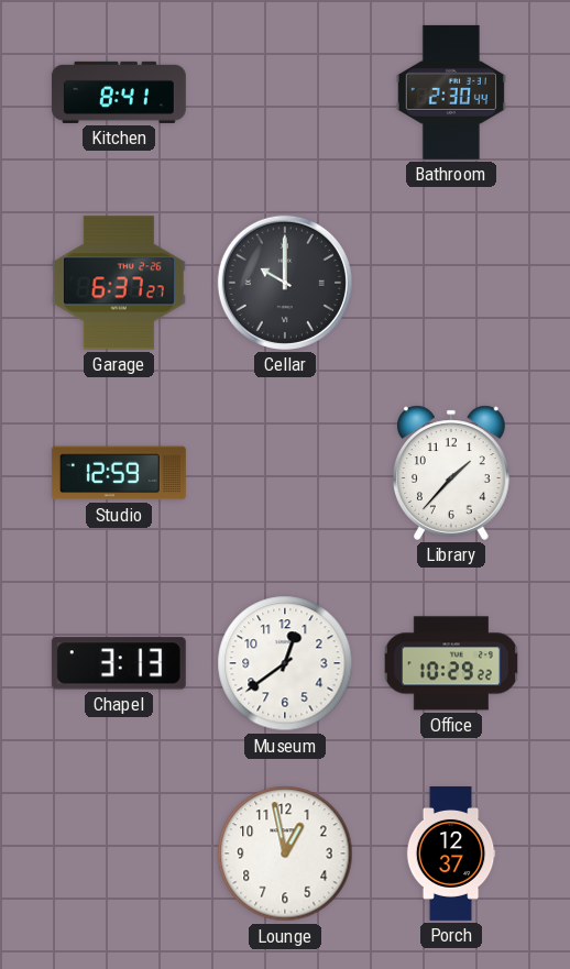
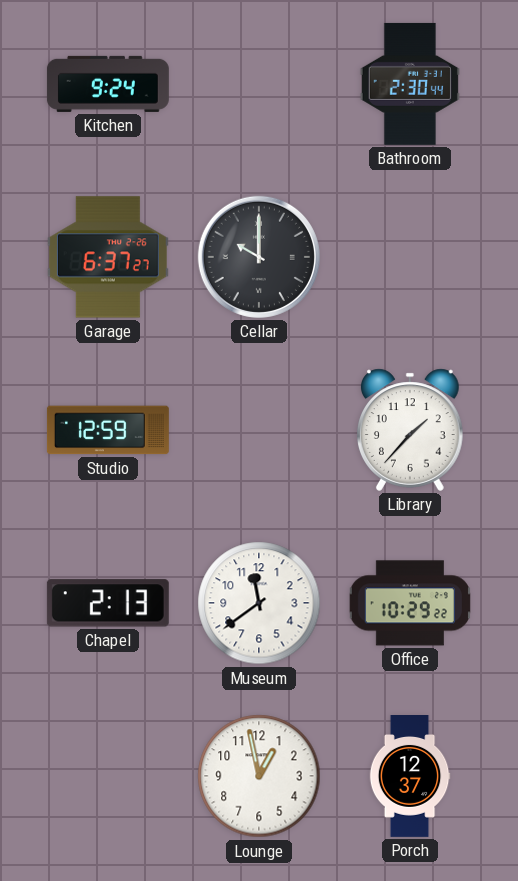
Kitchen: 8:41 -> 9:24
Chapel: 3:13 -> 2:13
Museum: 12:39 -> 11:39
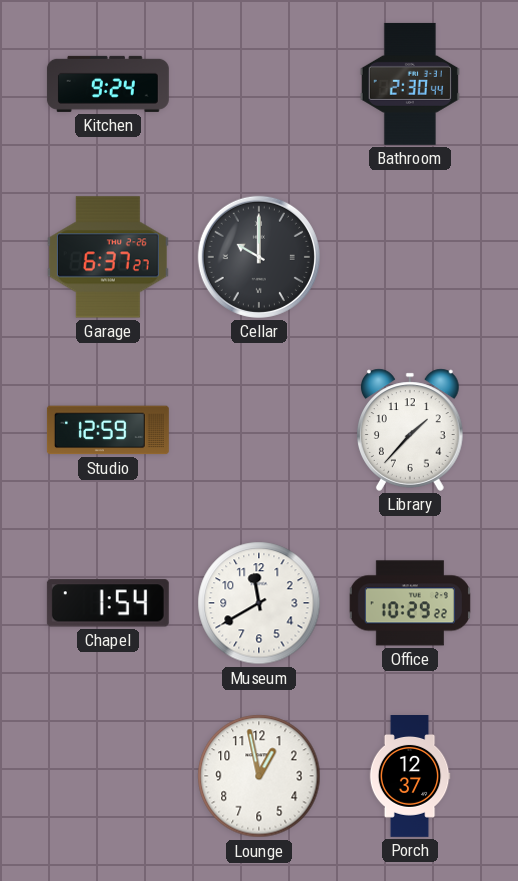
Chapel: 2:13 -> 1:54
Museum: 11:39 -> 11:40
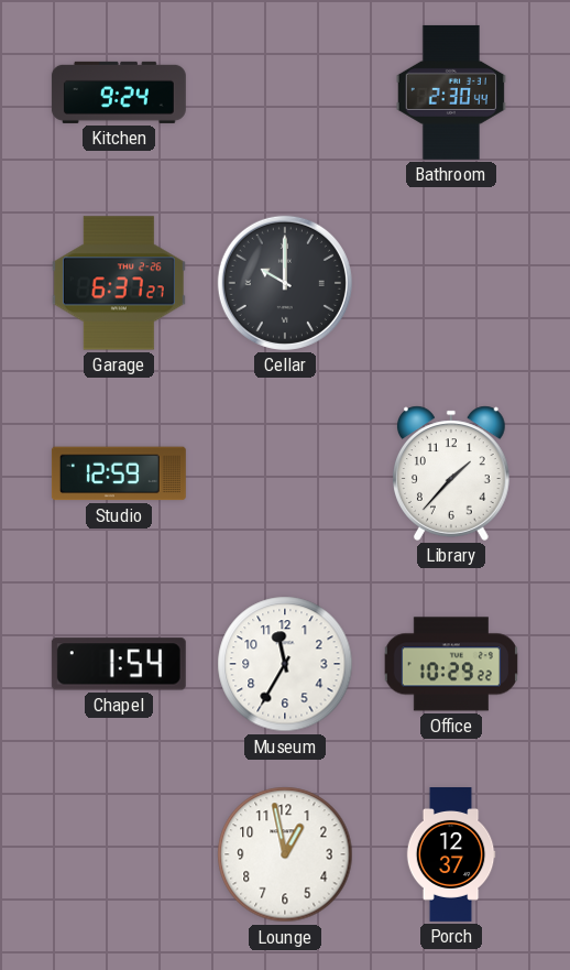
Museum: 11:40 -> 11:35
